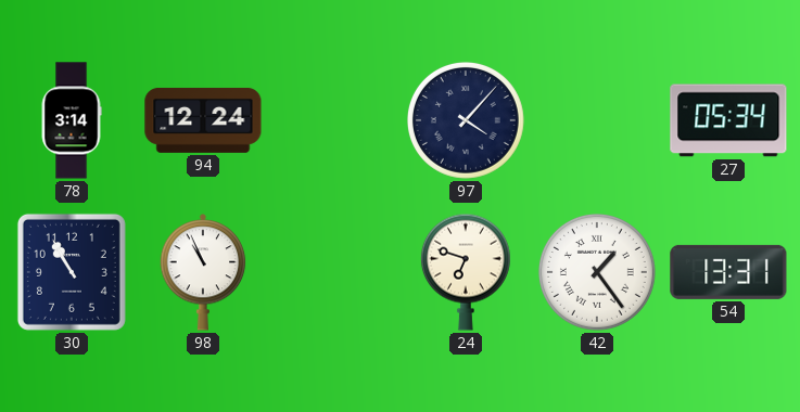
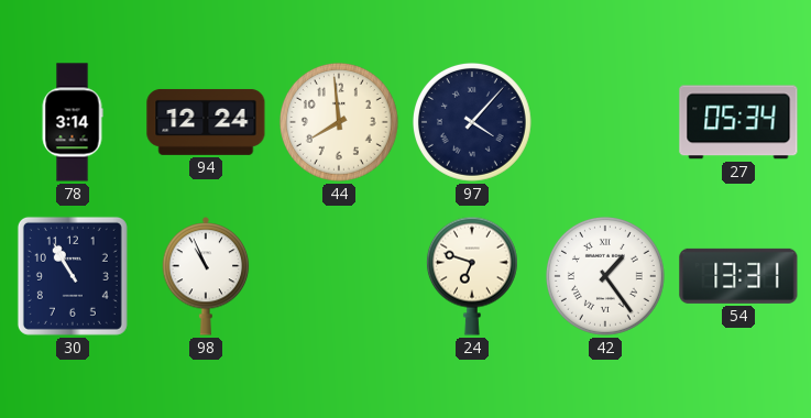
44: none -> 7:59
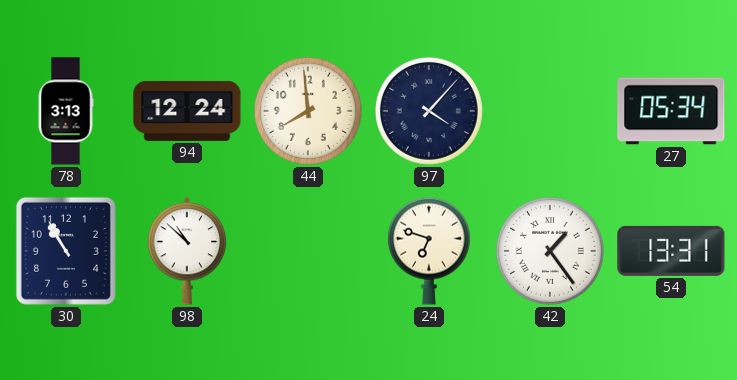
78: 3:14 -> 3:13
98: 10:56 -> 10:52
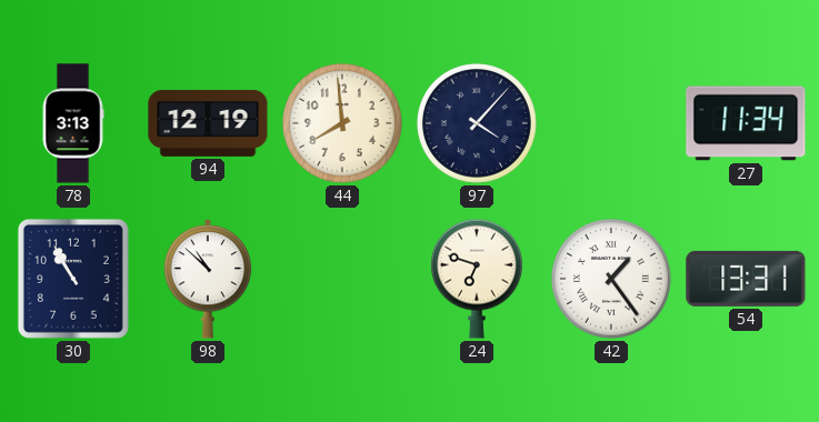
94: 12:24 -> 12:19
27: 05:34 -> 11:34
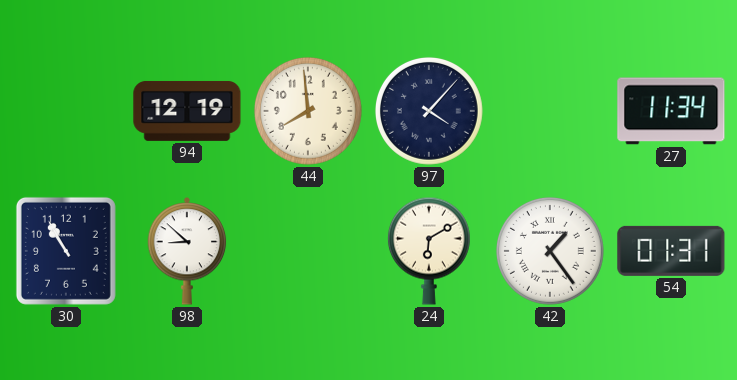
78: 3:13 -> none
98: 10:52 -> 8:52
24: 6:48 -> 6:10
54: 13:31 -> 01:31
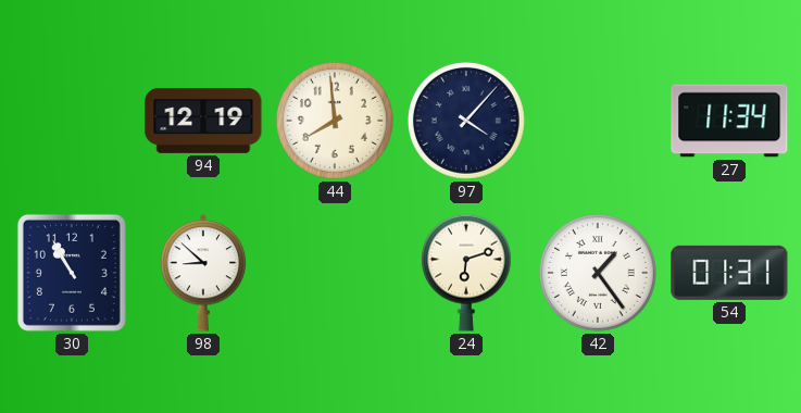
24: 6:10 -> 6:12
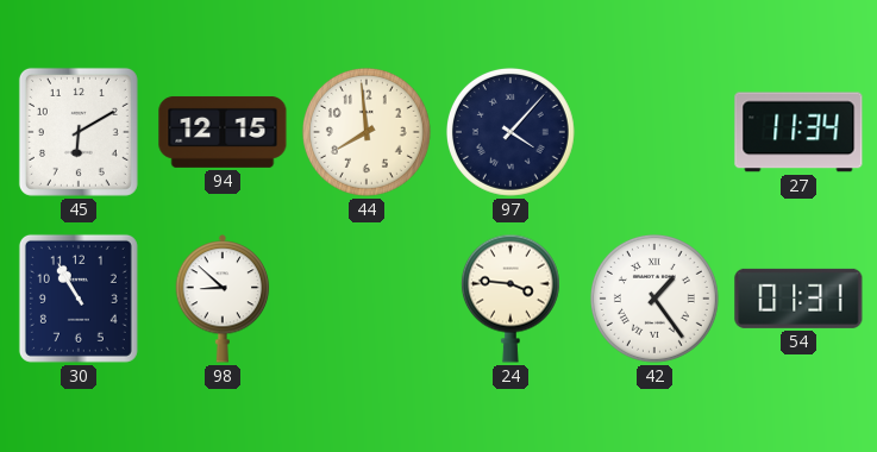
45: none -> 6:10
94: 12:19 -> 12:15
24: 6:12 -> 3:46
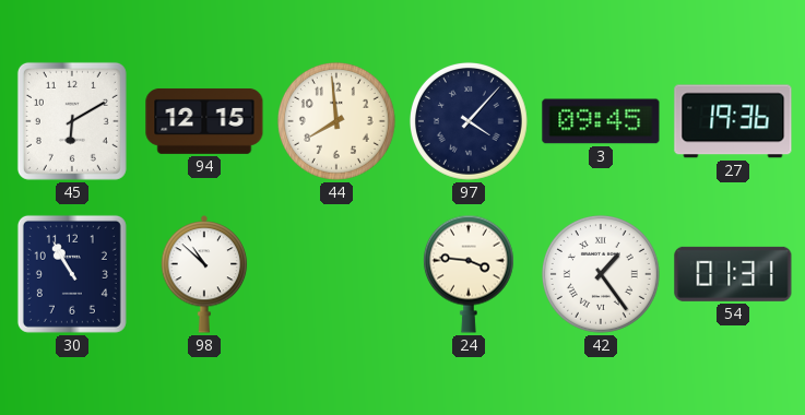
3: none -> 09:45
27: 11:34 -> 19:36
98: 8:52 -> 10:52
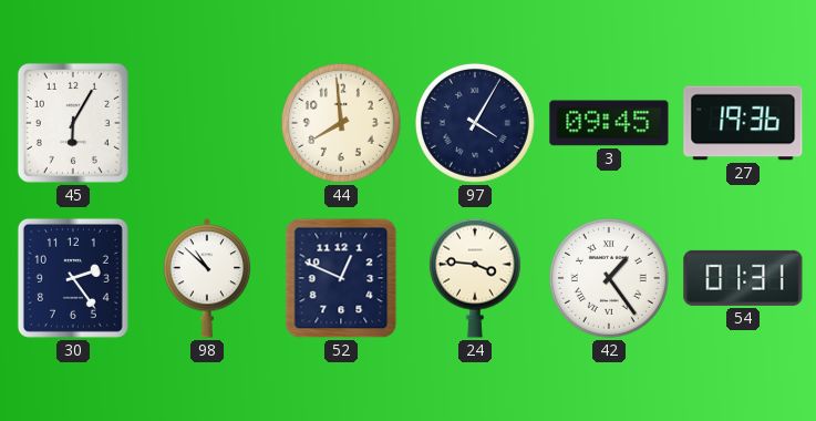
45: 6:10 -> 6:05
94: 12:15 -> none
97: 4:07 -> 4:05
30: 10:55 -> 2:24
52: none -> 12:49
